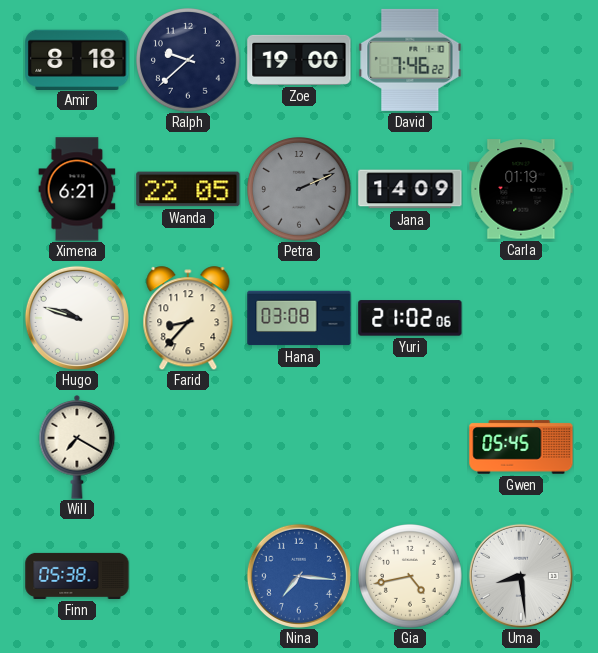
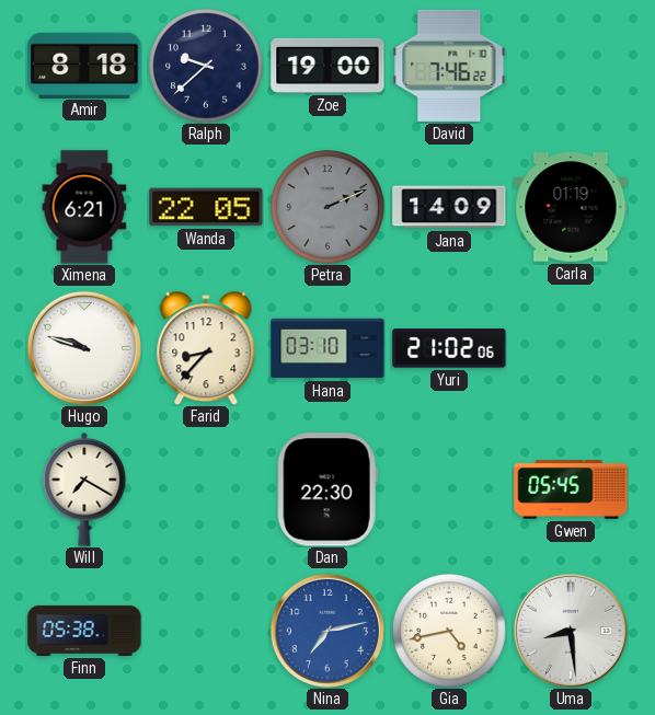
Hana: 03:08 -> 03:10
Dan: none -> 22:30
Nina: 7:16 -> 7:13
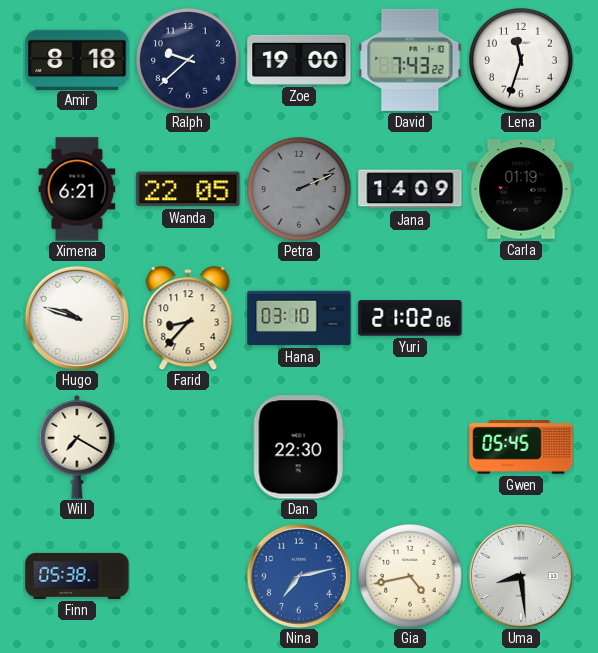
David: 7:46 -> 7:43
Lena: none -> 11:33
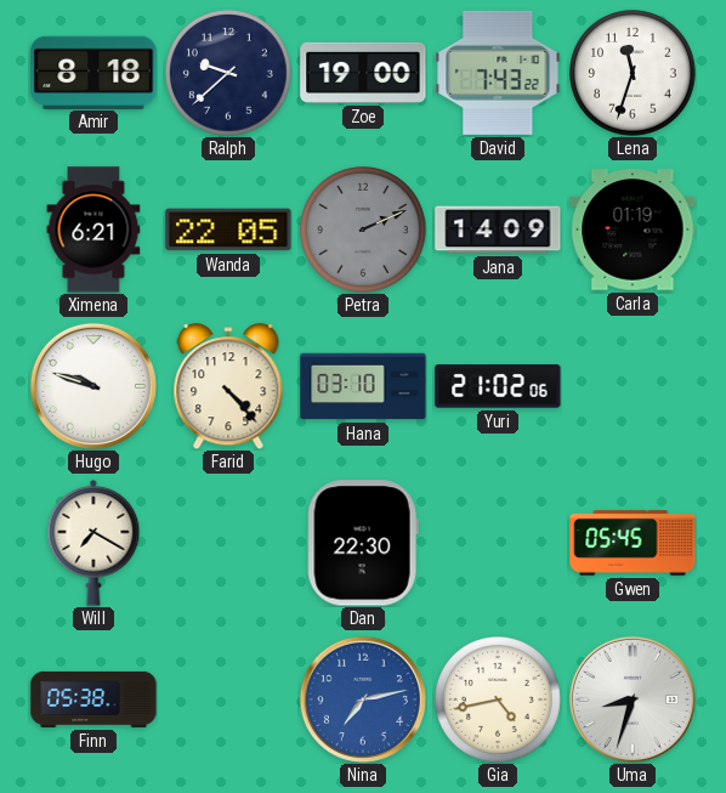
Farid: 8:37 -> 4:23
Uma: 8:29 -> 8:33
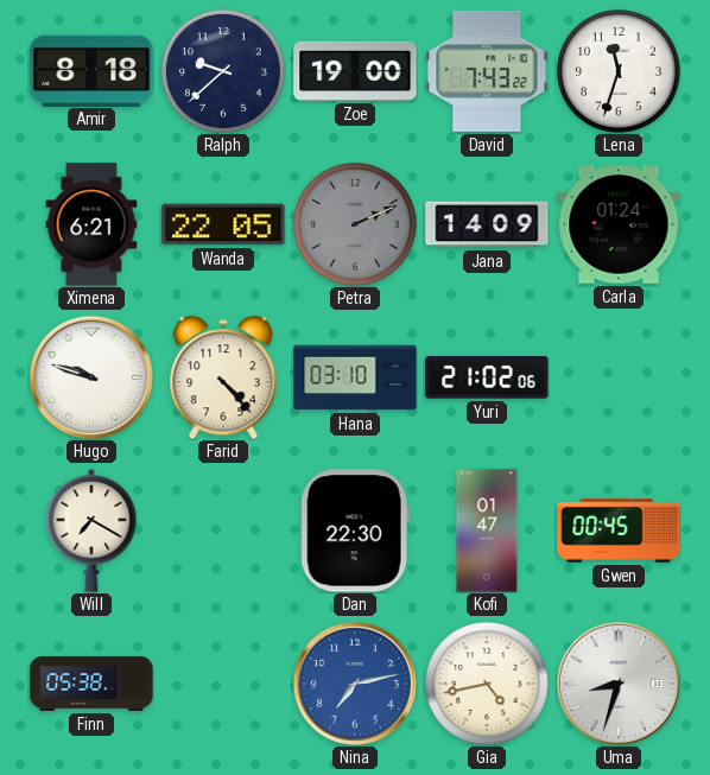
Carla: 01:19 -> 01:24
Kofi: none -> 01:47
Gwen: 05:45 -> 00:45
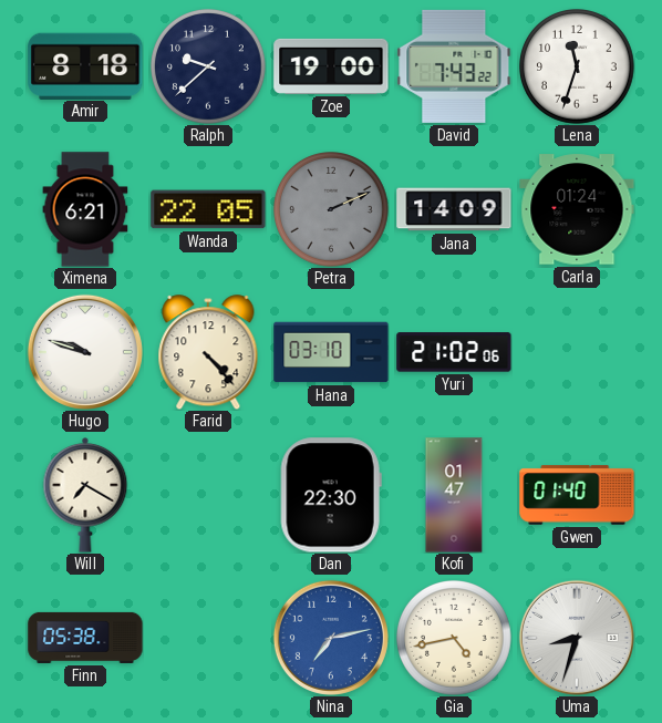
Gwen: 00:45 -> 01:40
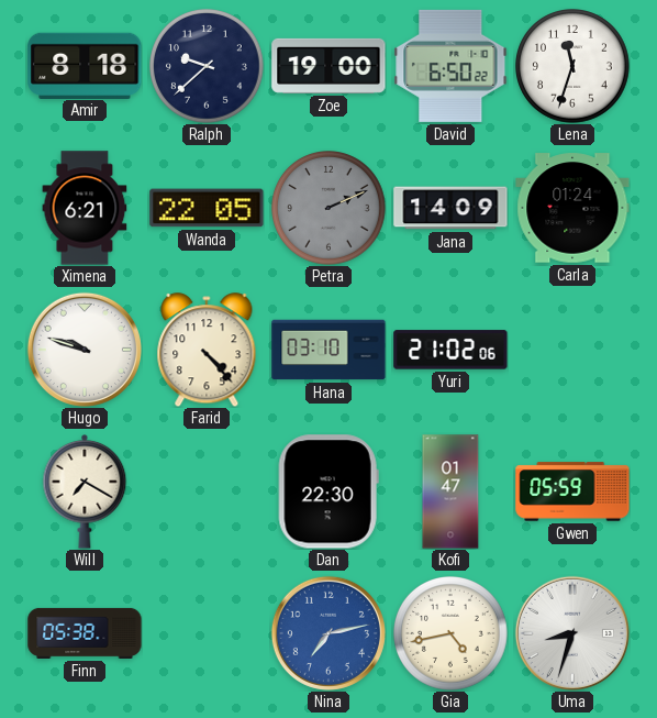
David: 7:43 -> 6:50
Gwen: 01:40 -> 05:59
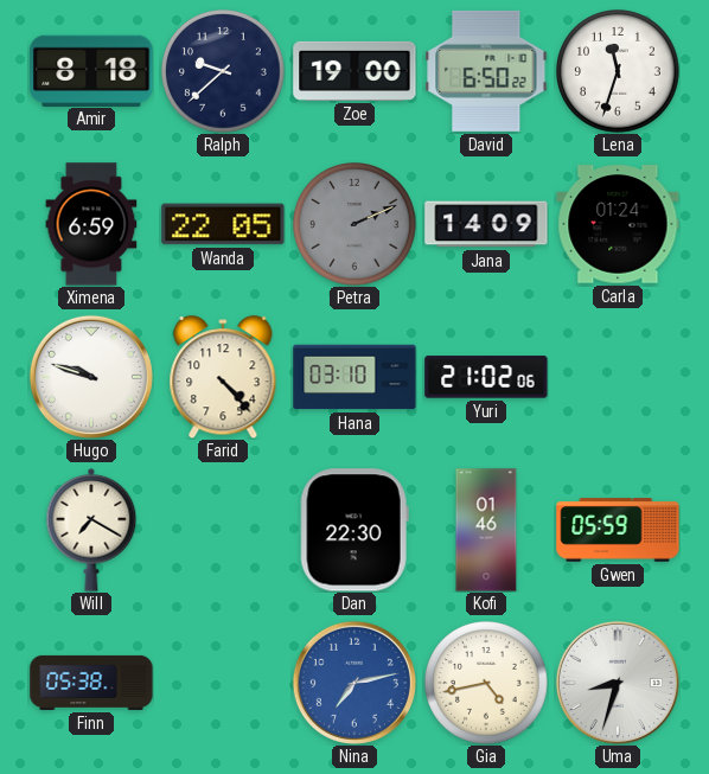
Ximena: 6:21 -> 6:59
Kofi: 01:47 -> 01:46
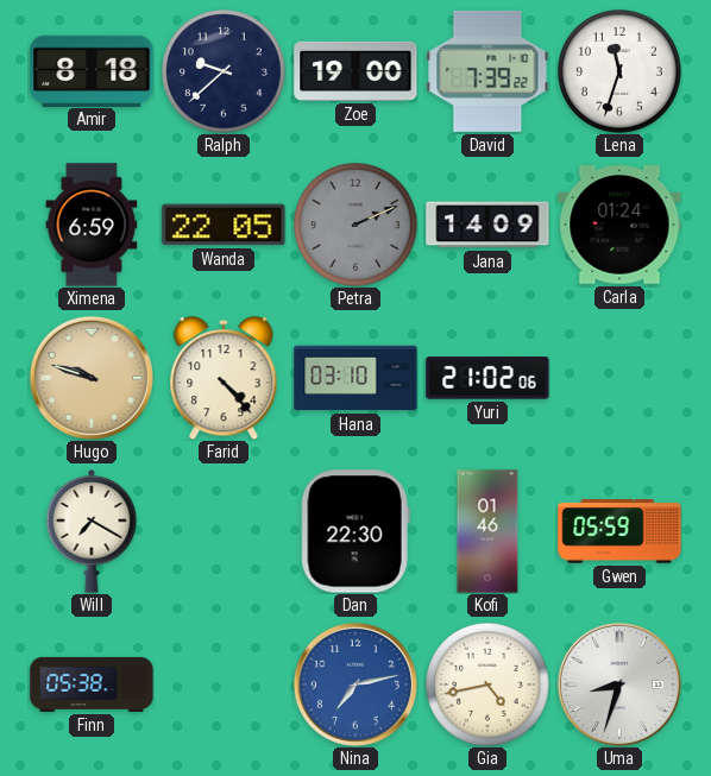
David: 6:50 -> 7:39
Hugo dial: white -> champagne
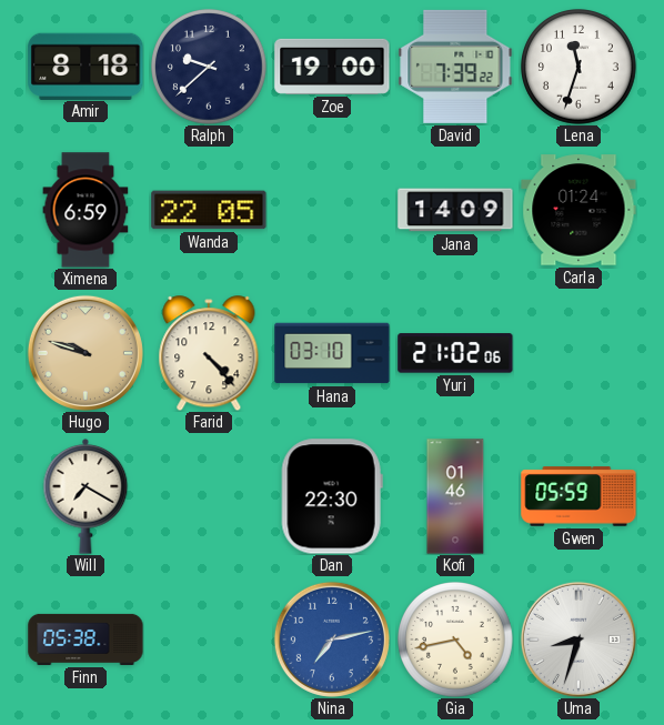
Petra: 2:11 -> none
